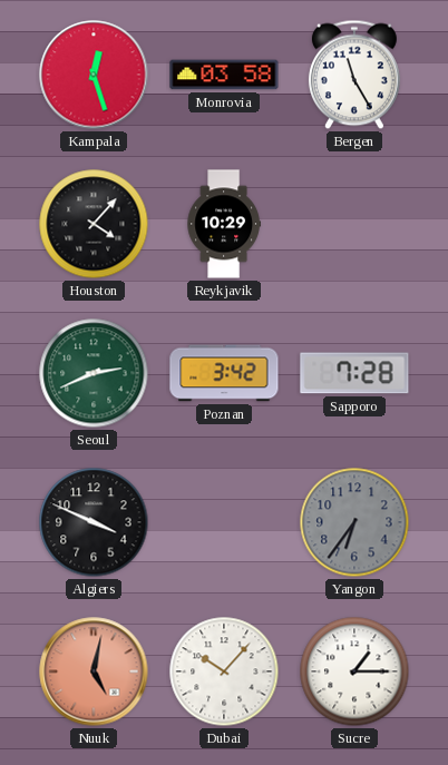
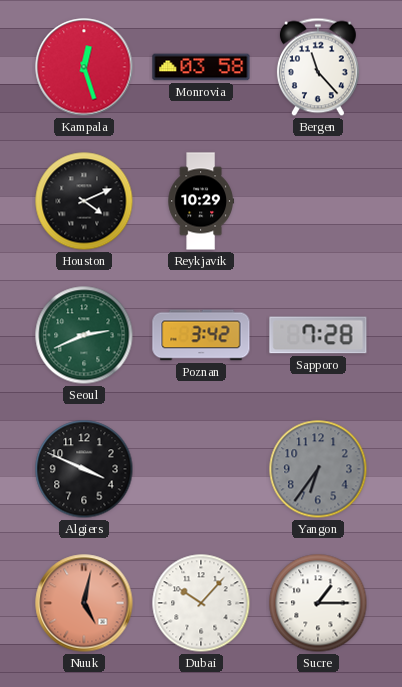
Bergen: 11:25 -> 11:23
Houston: 4:07 -> 4:11
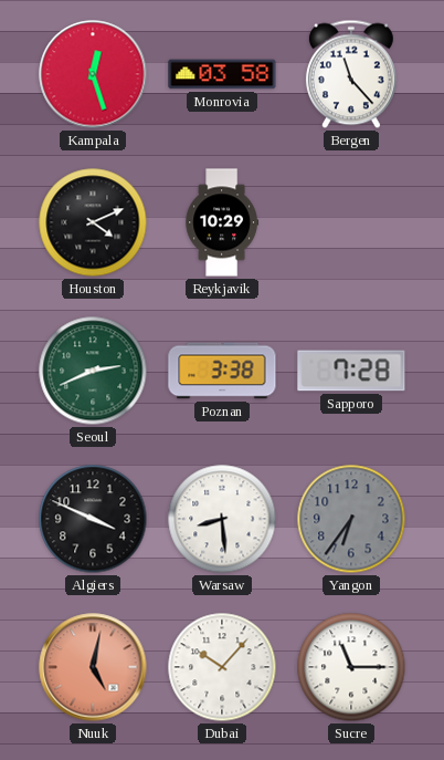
Poznan: 3:42 -> 3:38
Warsaw: none -> 8:29
Sucre: 1:15 -> 11:15
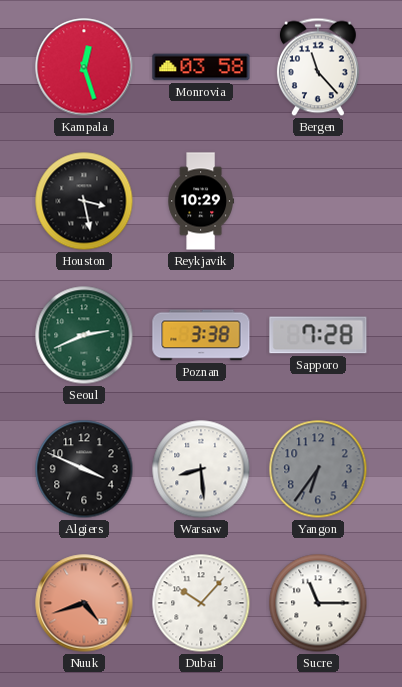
Houston: 4:11 -> 3:28
Nuuk: 5:02 -> 4:42
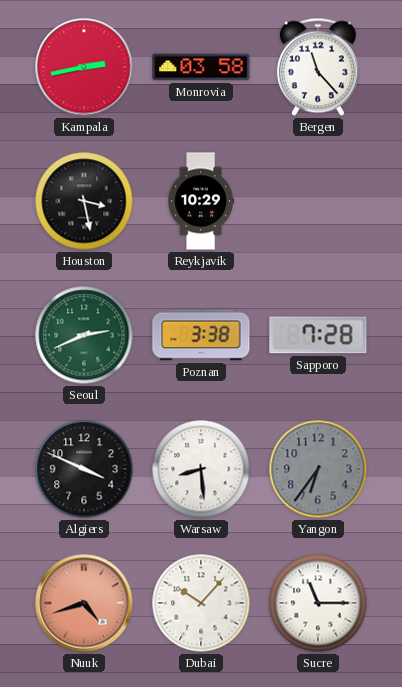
Kampala: 12:27 -> 2:43
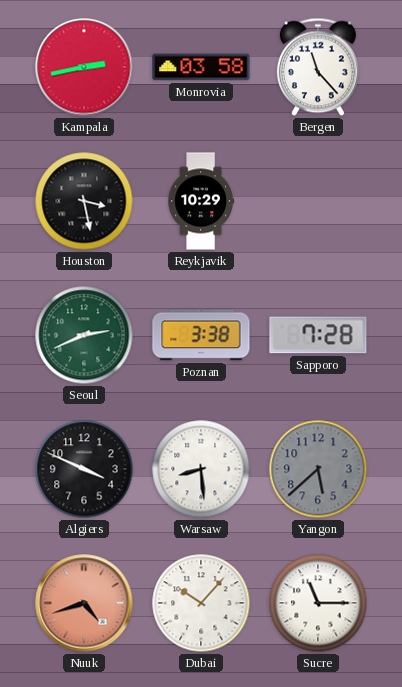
Yangon: 6:36 -> 5:38
